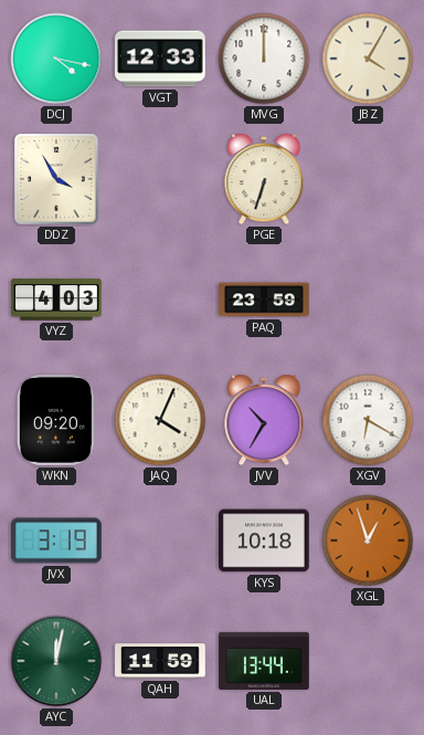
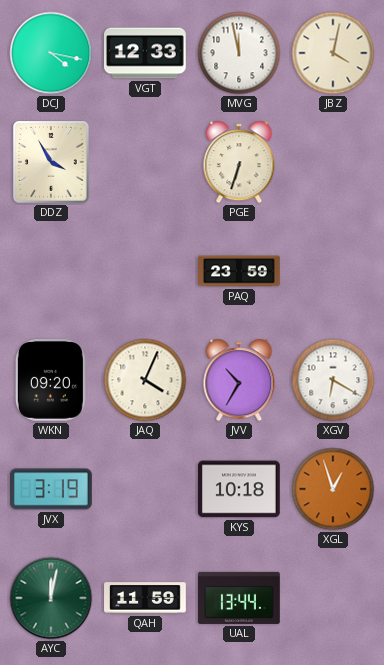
MVG: 12:00 -> 11:58
JBZ: 4:05 -> 4:02
VYZ: 4:03 -> none
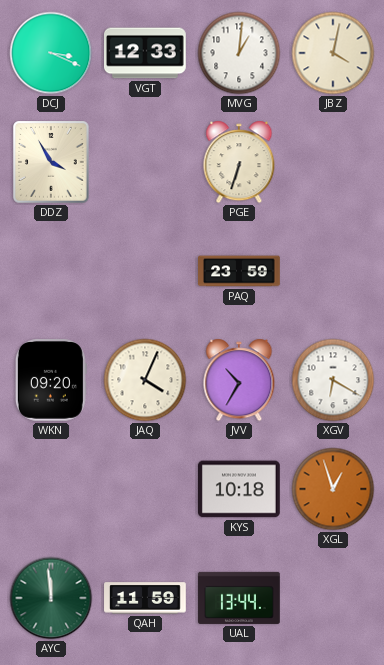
DCJ: 4:17 -> 3:19
MVG: 11:58 -> 1:01
JVX: 3:19 -> none
AYC: 12:02 -> 11:59
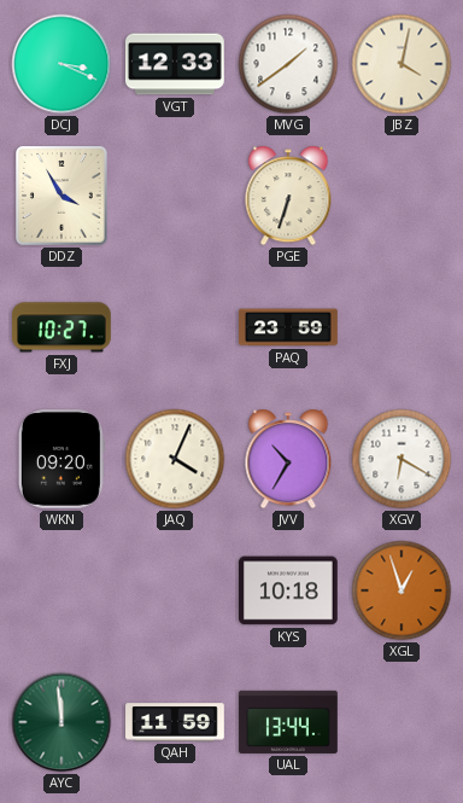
MVG: 1:01 -> 1:39
FXJ: none -> 10:27
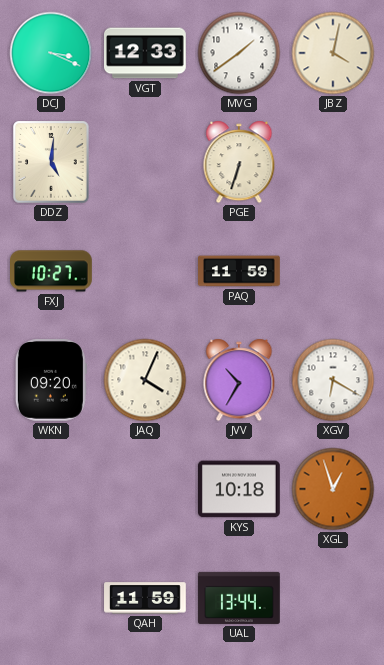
DDZ: 3:55 -> 5:01
PAQ: 23:59 -> 11:59
AYC: 11:59 -> none
